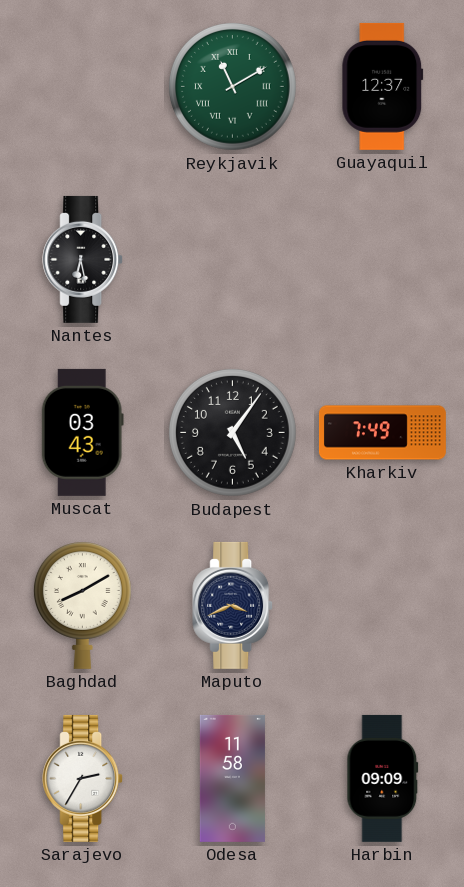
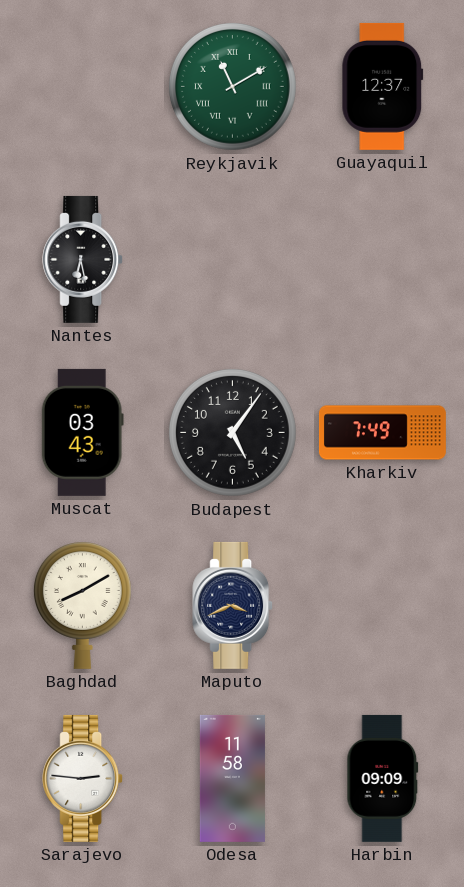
Sarajevo: 2:35 -> 2:46
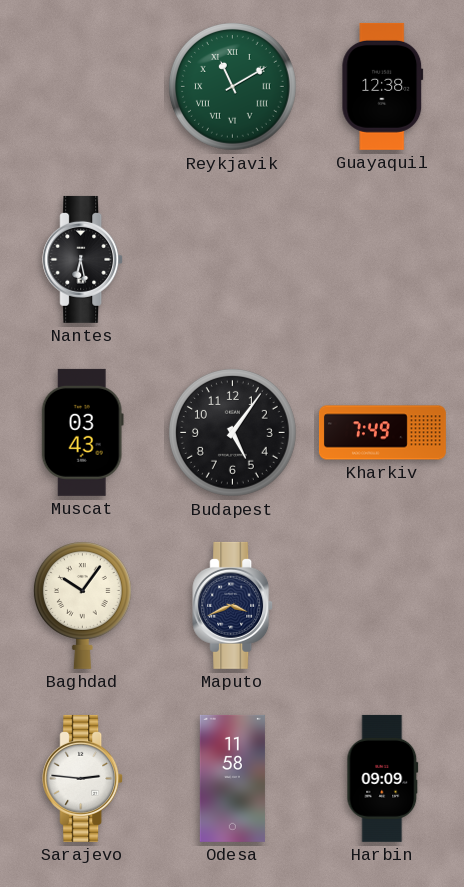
Guayaquil: 12:37 -> 12:38
Baghdad: 8:10 -> 10:06
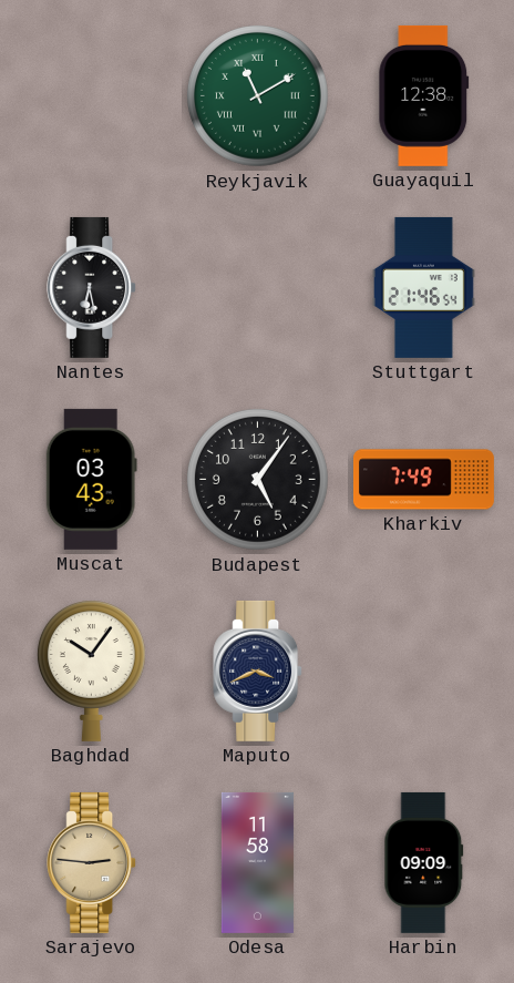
Stuttgart: none -> 21:46
Sarajevo dial: white -> champagne
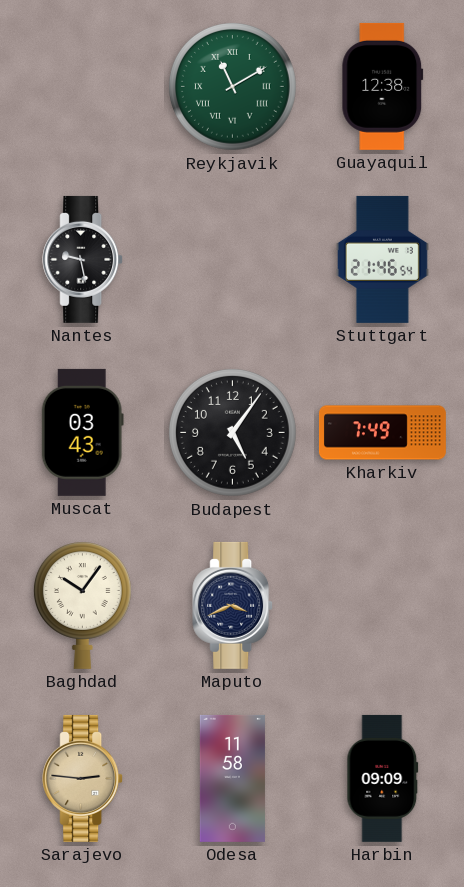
Nantes: 6:28 -> 9:28
